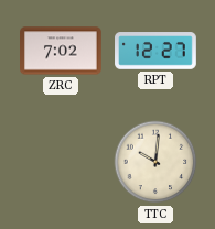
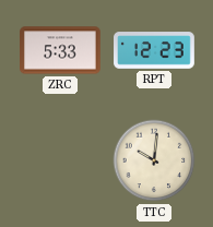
ZRC: 7:02 -> 5:33
RPT: 12:27 -> 12:23
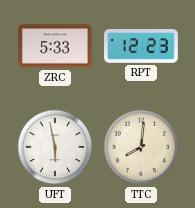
UFT: none -> 5:58
TTC: 10:01 -> 8:01
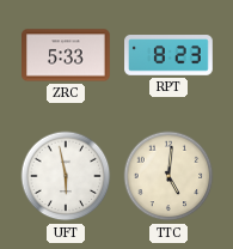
RPT: 12:23 -> 8:23
TTC: 8:01 -> 5:01
